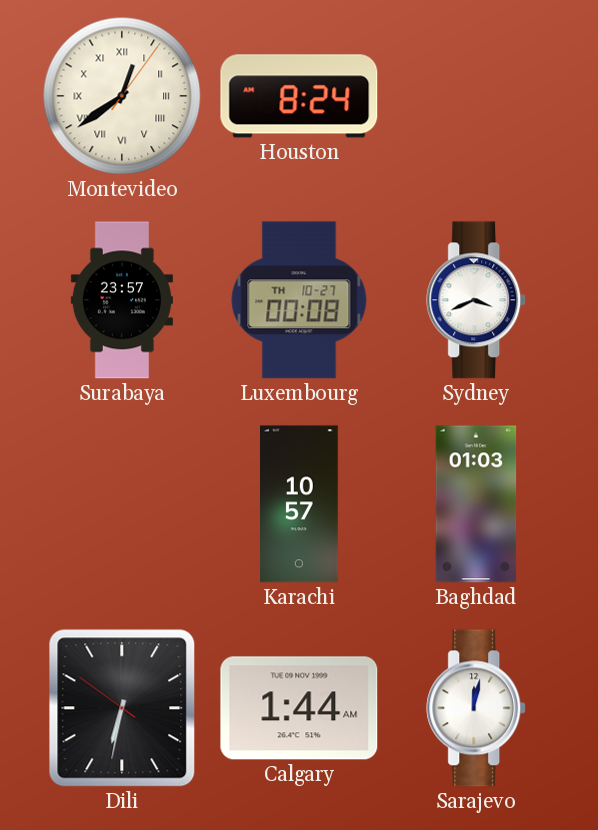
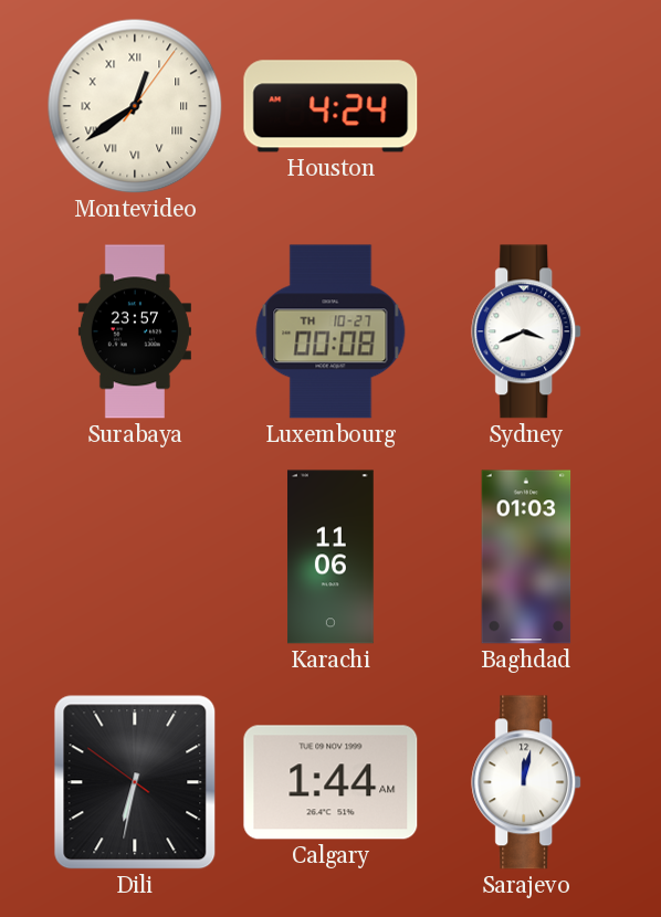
Houston: 8:24 -> 4:24
Karachi: 10:57 -> 11:06
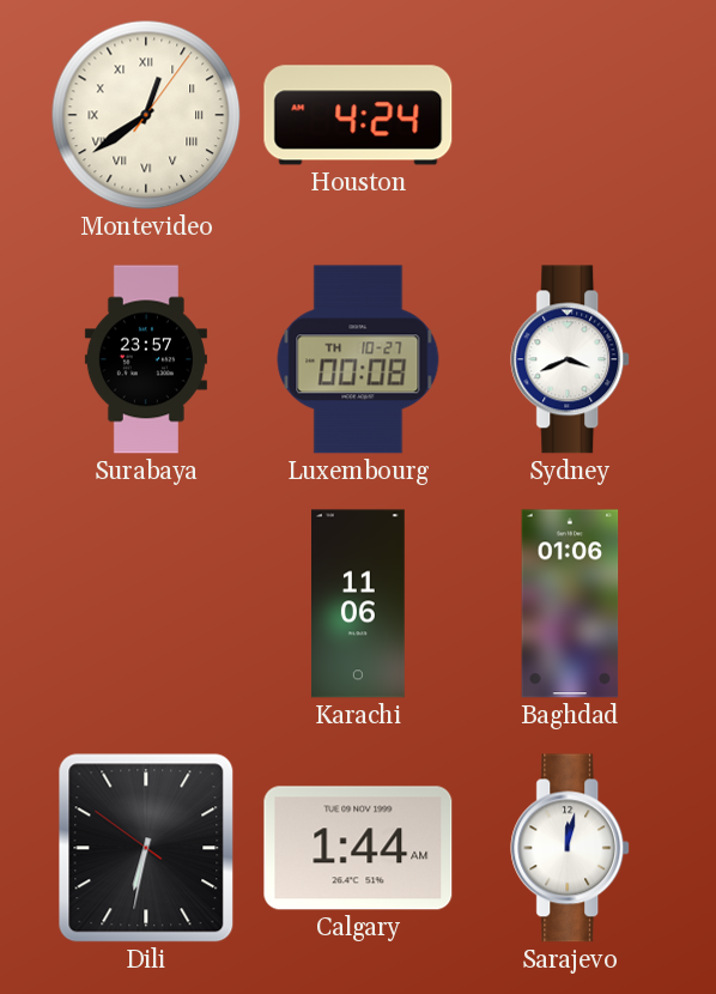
Baghdad: 01:03 -> 01:06
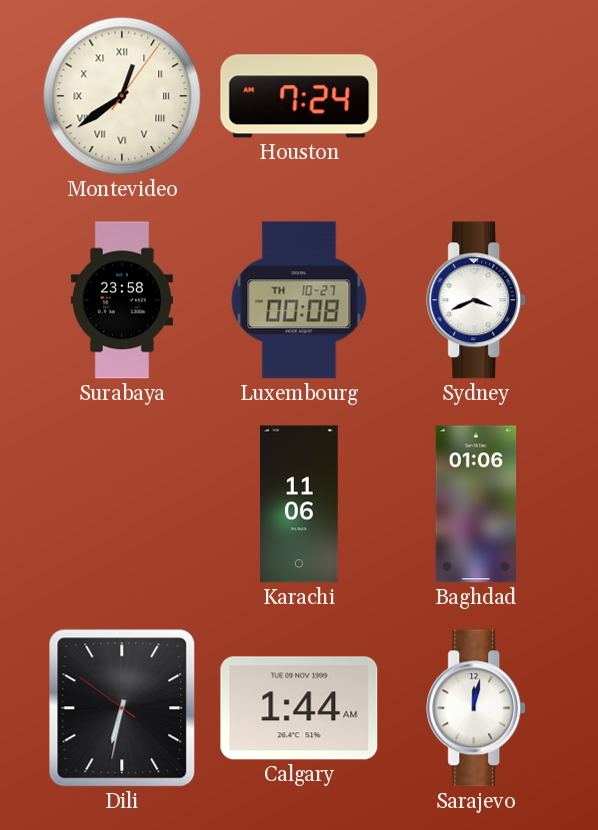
Houston: 4:24 -> 7:24
Surabaya: 23:57 -> 23:58
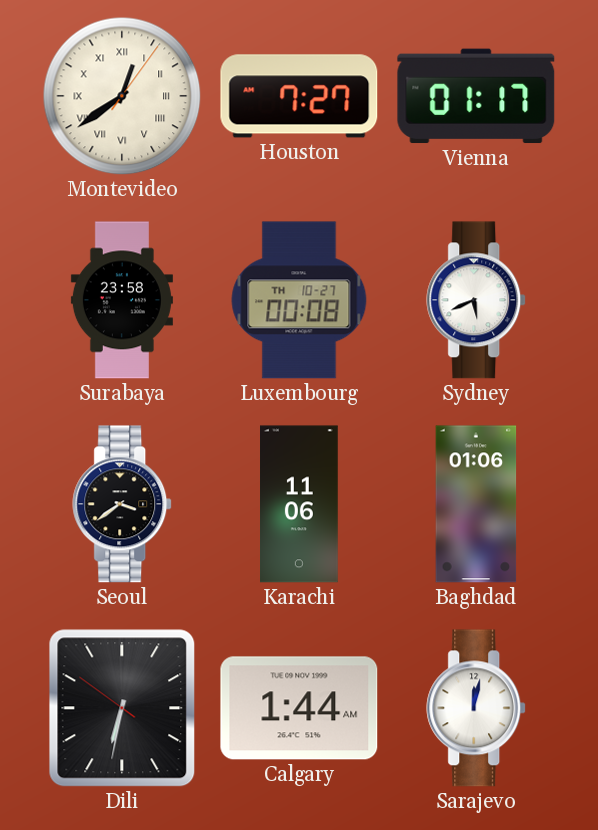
Houston: 7:24 -> 7:27
Vienna: none -> 01:17
Sydney: 3:41 -> 5:41
Seoul: none -> 3:39
